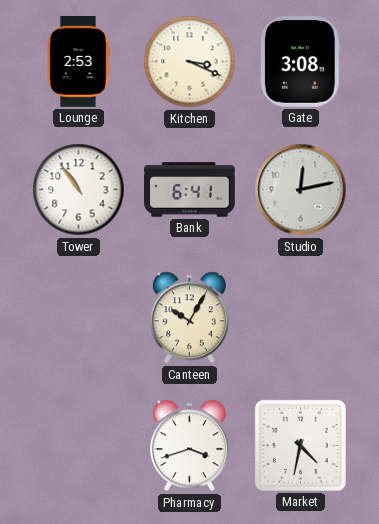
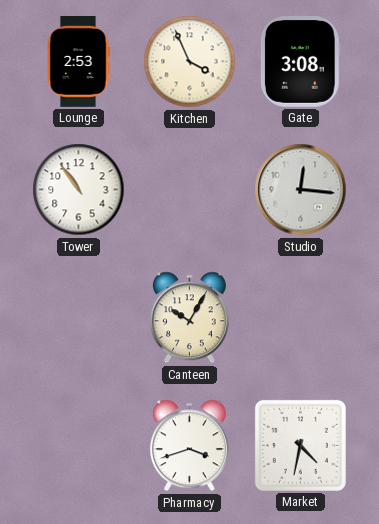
Kitchen: 3:19 -> 3:56
Bank: 6:41 -> none
Studio: 12:13 -> 12:16
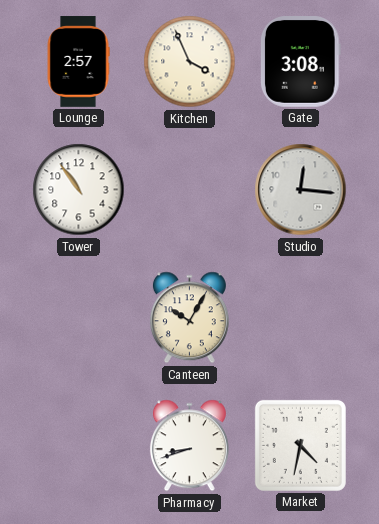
Lounge: 2:53 -> 2:57
Pharmacy: 3:42 -> 8:42
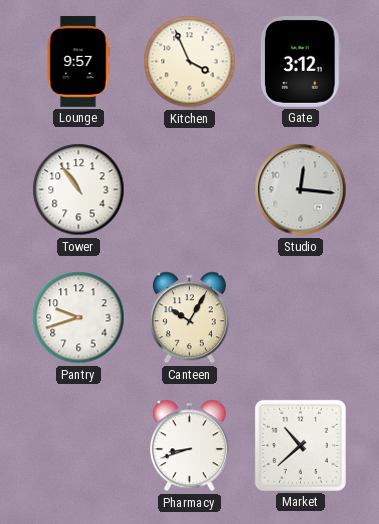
Lounge: 2:57 -> 9:57
Gate: 3:08 -> 3:12
Pantry: none -> 9:42
Market: 4:32 -> 10:38
